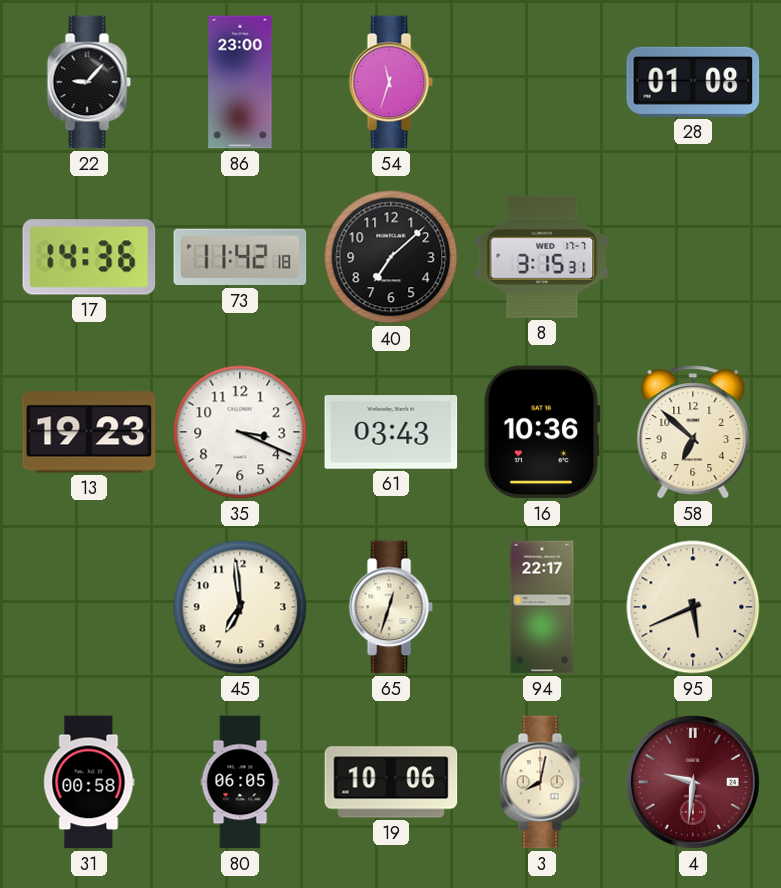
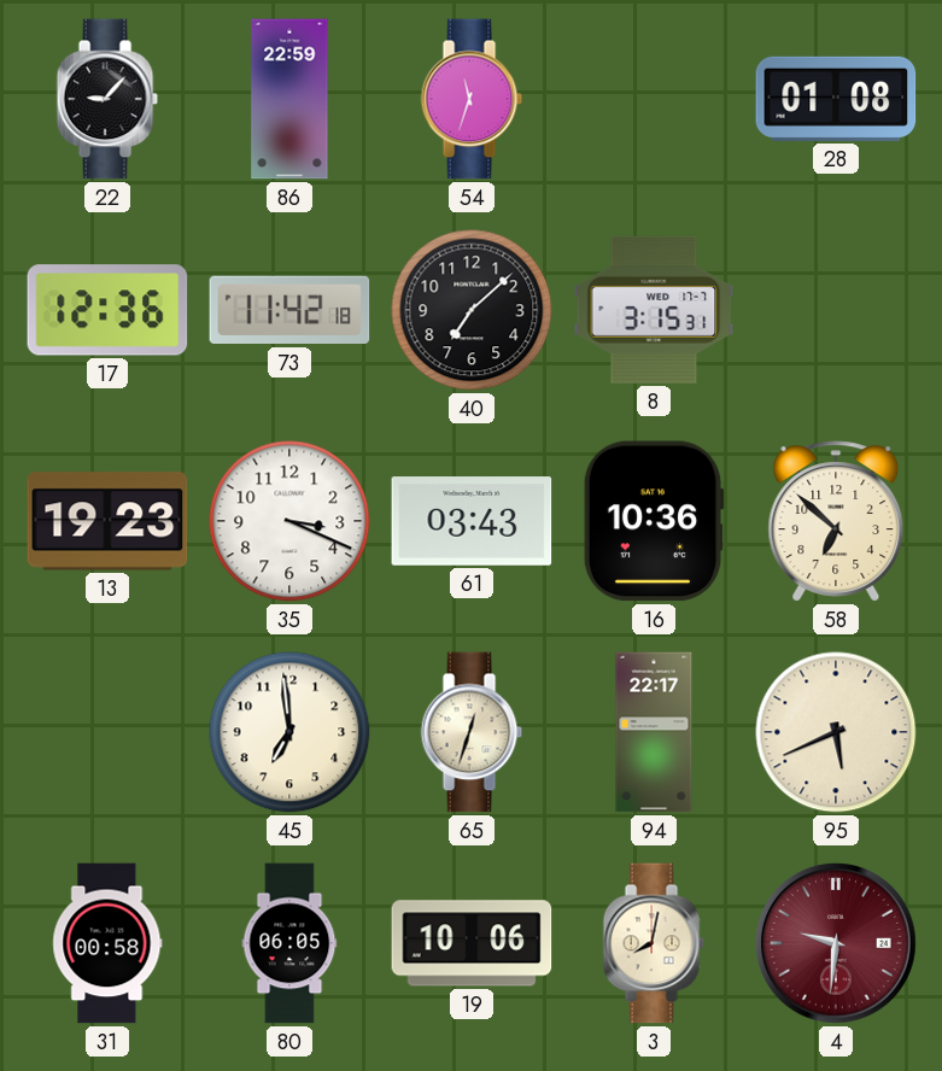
86: 23:00 -> 22:59
17: 14:36 -> 12:36
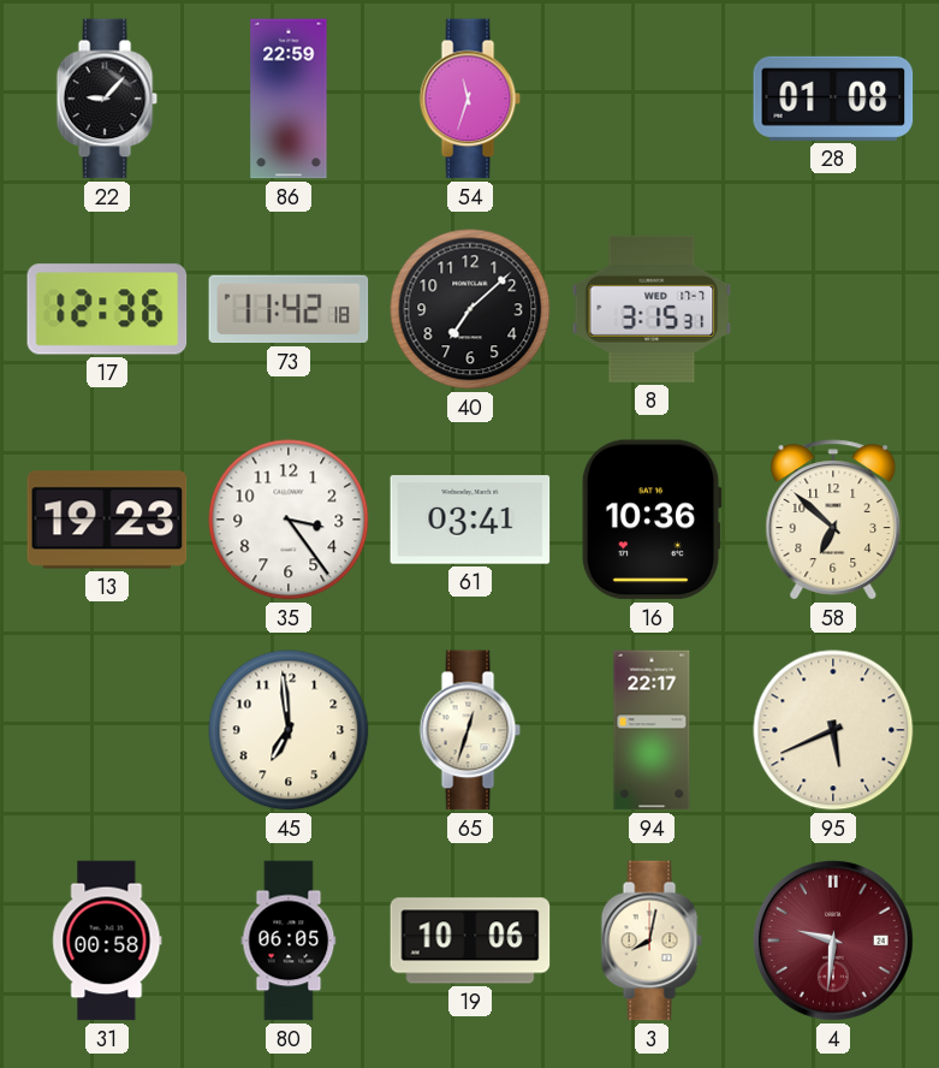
35: 3:19 -> 3:24
61: 03:43 -> 03:41
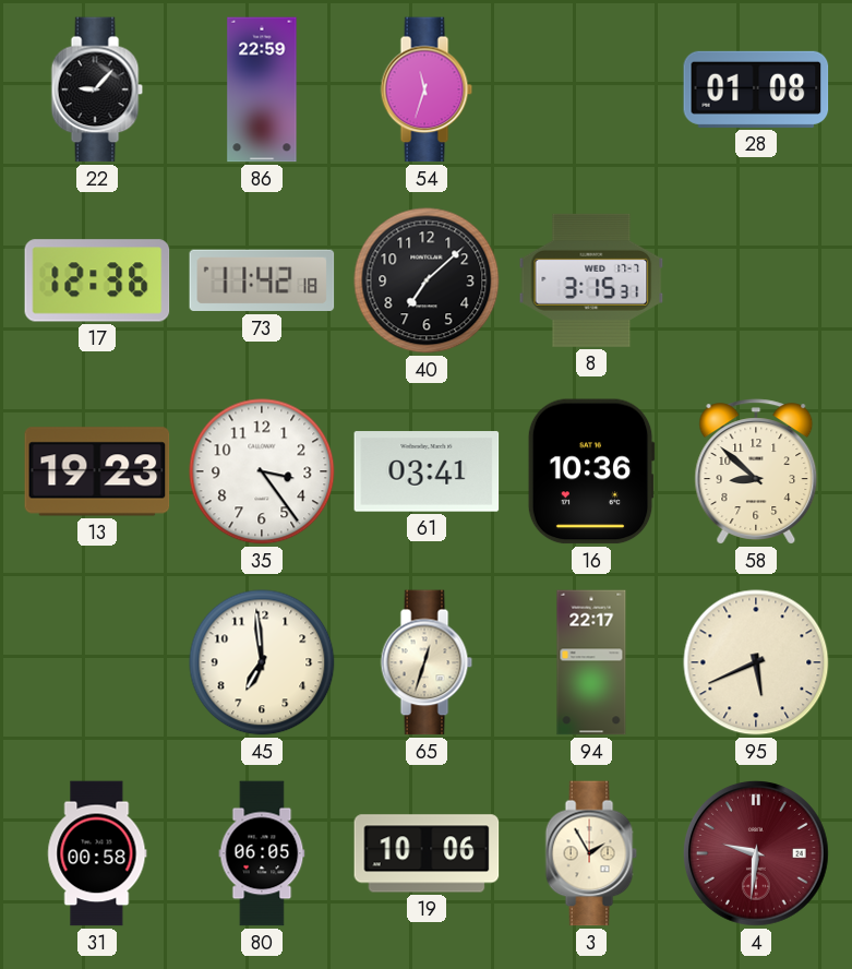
58: 6:52 -> 8:52
3: 8:02 -> 1:55
